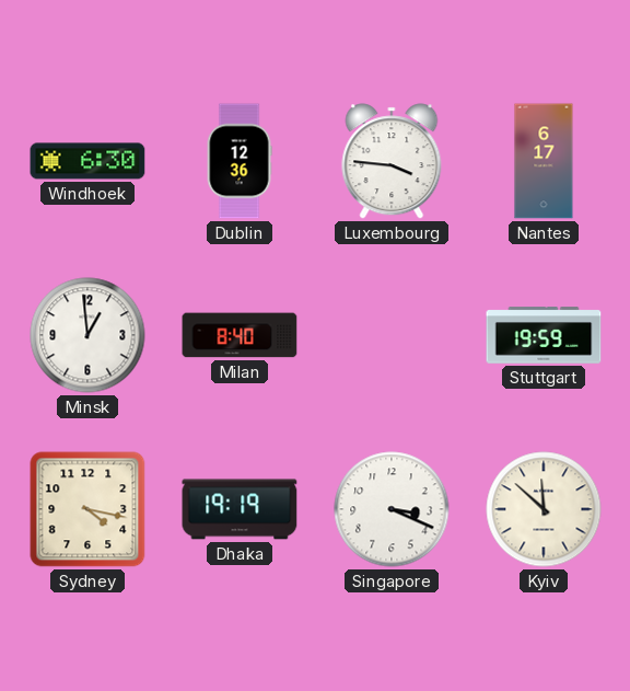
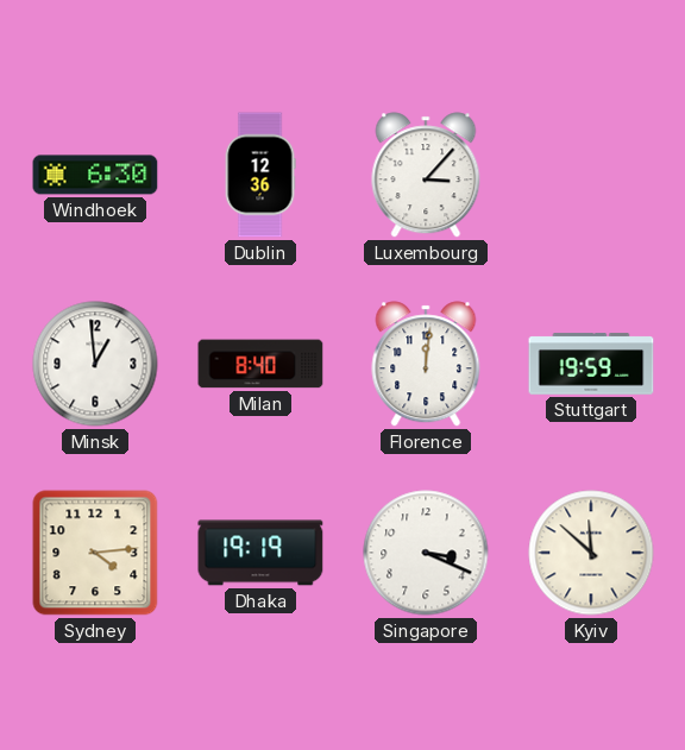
Luxembourg: 3:46 -> 3:07
Nantes: 6:17 -> none
Florence: none -> 12:01
Sydney: 4:17 -> 4:14
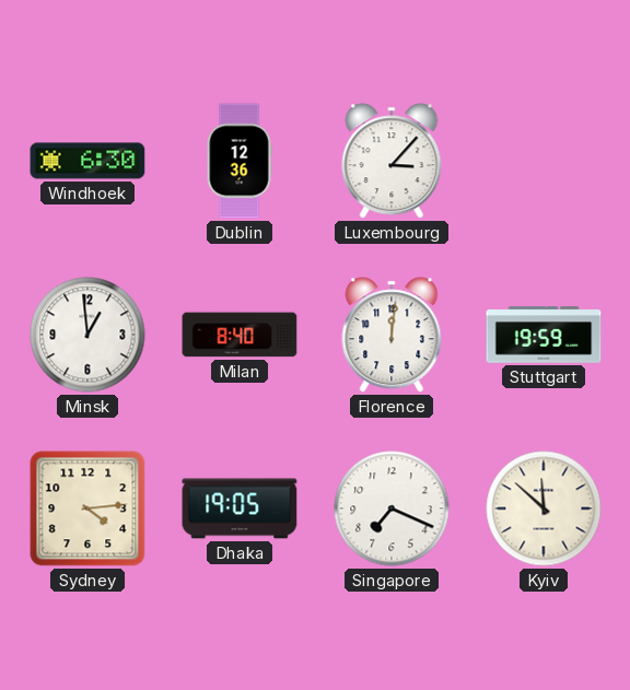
Dhaka: 19:19 -> 19:05
Singapore: 3:19 -> 7:19
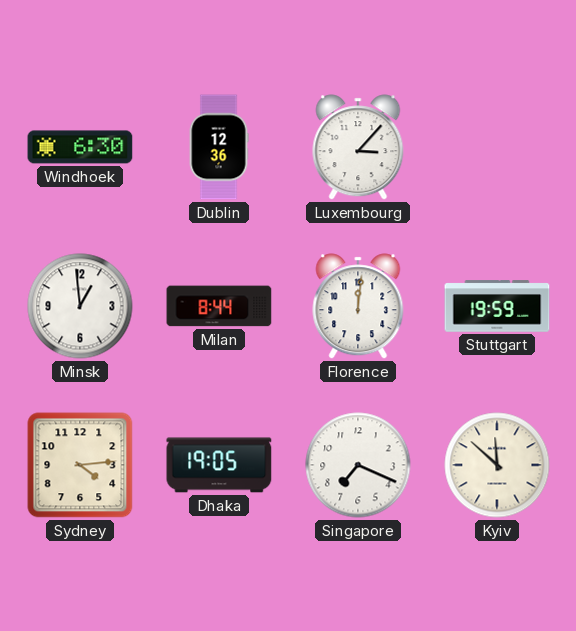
Milan: 8:40 -> 8:44
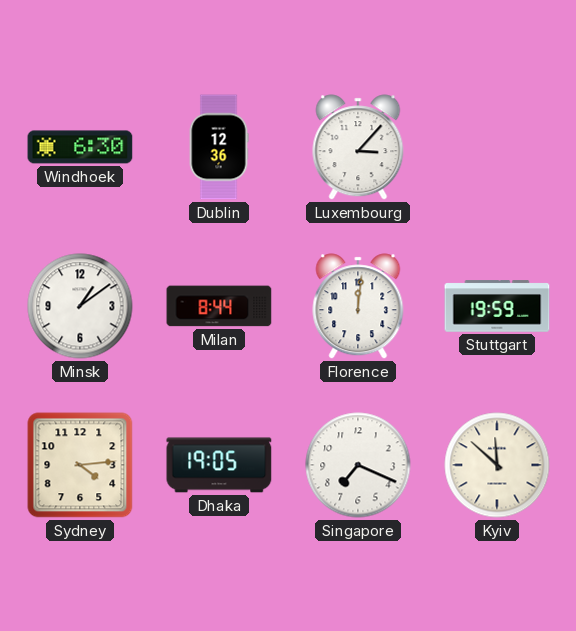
Minsk: 12:59 -> 1:09
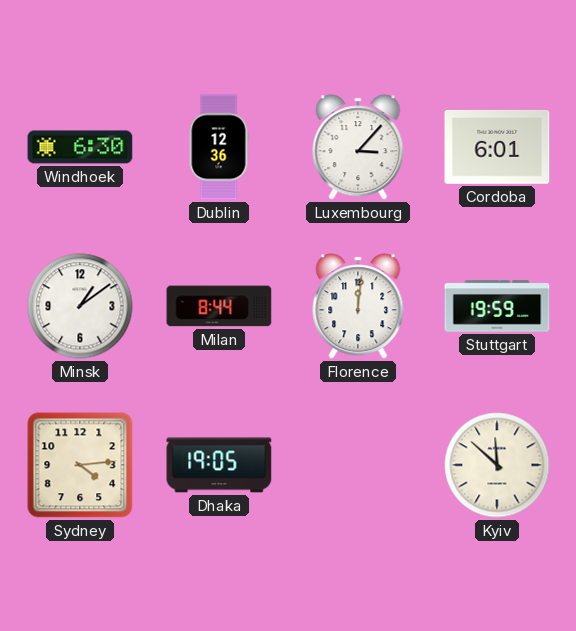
Cordoba: none -> 6:01
Singapore: 7:19 -> none
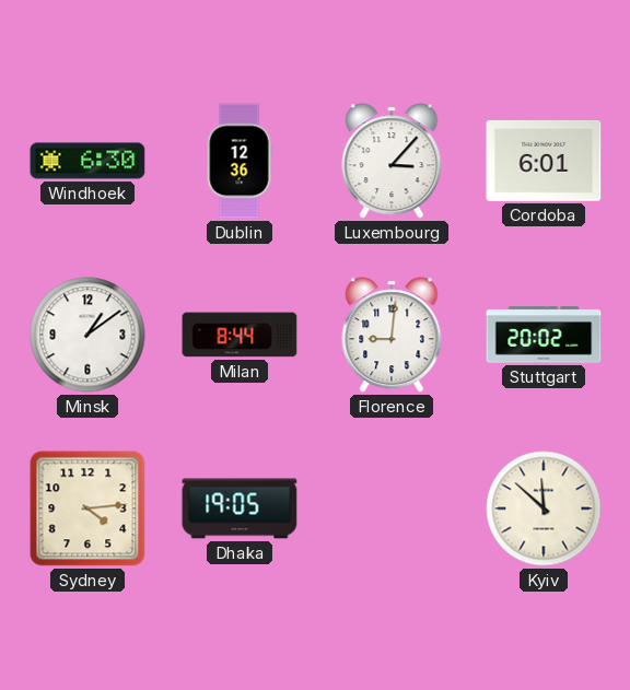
Florence: 12:01 -> 9:01
Stuttgart: 19:59 -> 20:02
